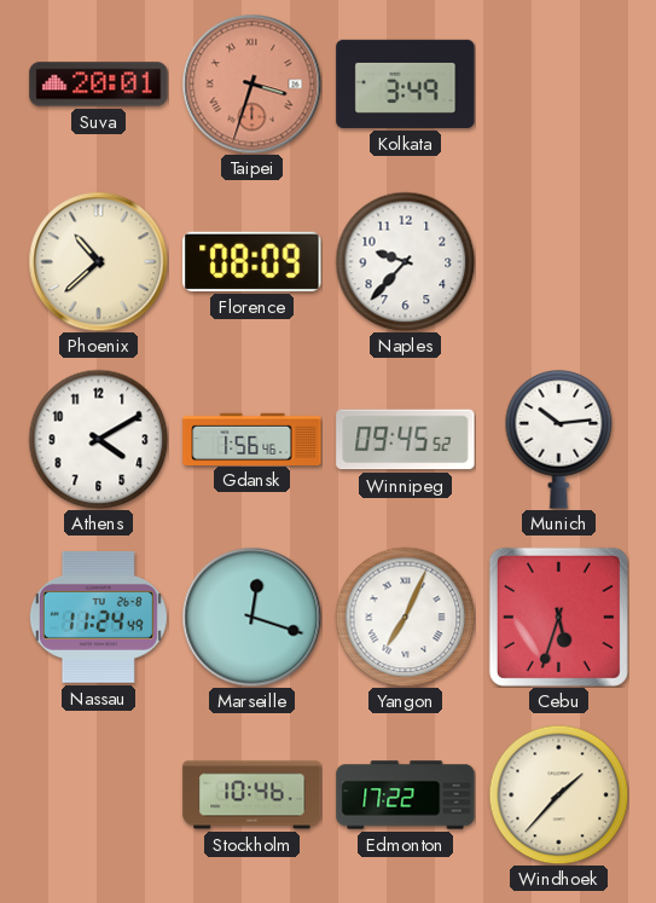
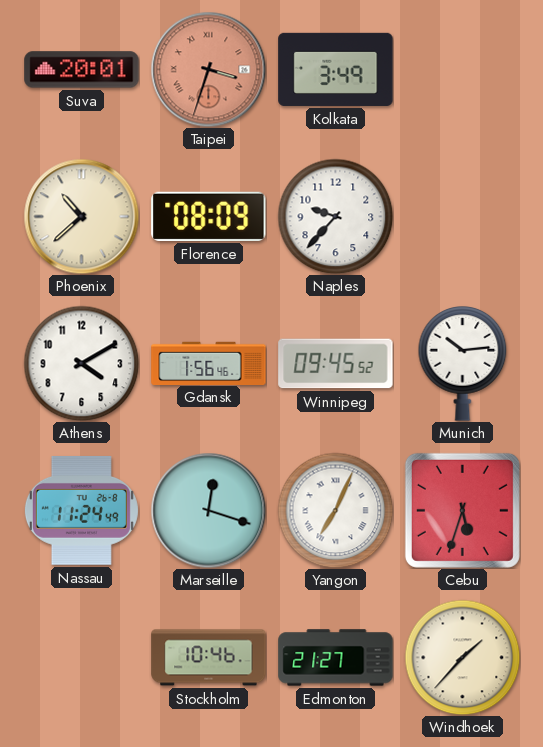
Edmonton: 17:22 -> 21:27
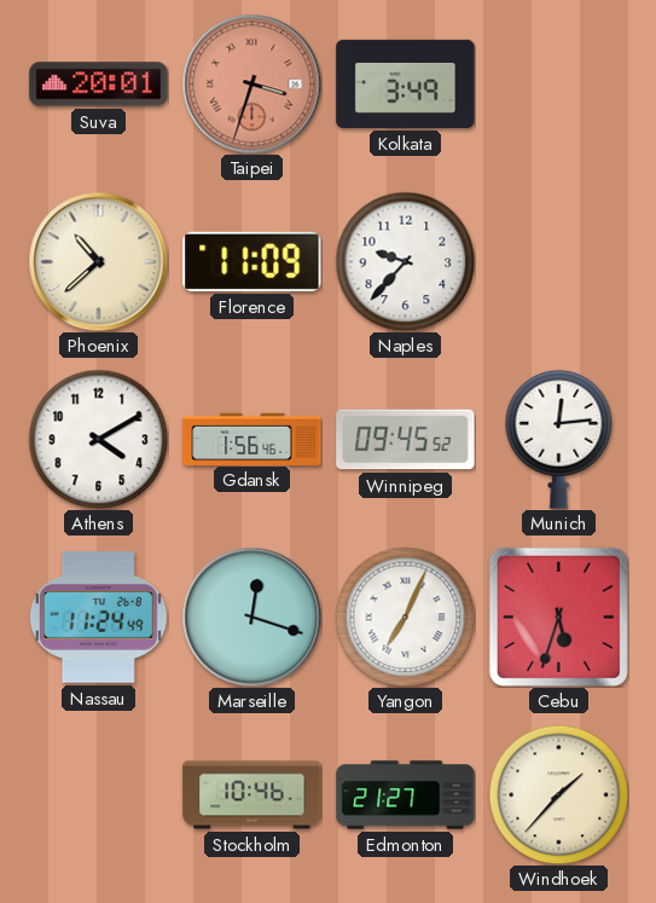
Florence: 08:09 -> 11:09
Munich: 10:14 -> 12:14
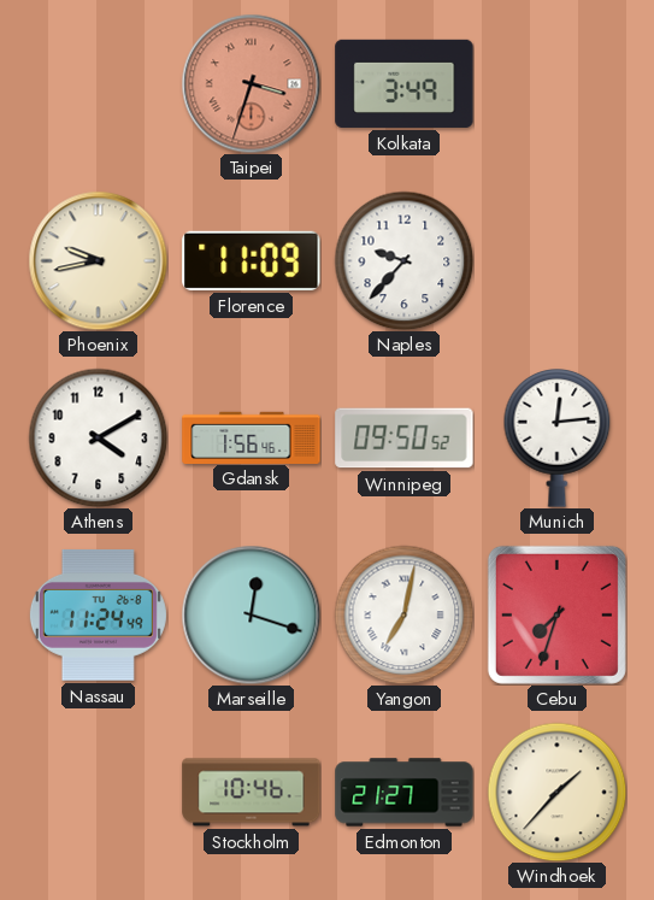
Suva: 20:01 -> none
Phoenix: 10:38 -> 9:43
Winnipeg: 09:45 -> 09:50
Yangon: 7:04 -> 7:02
Cebu: 5:33 -> 7:33
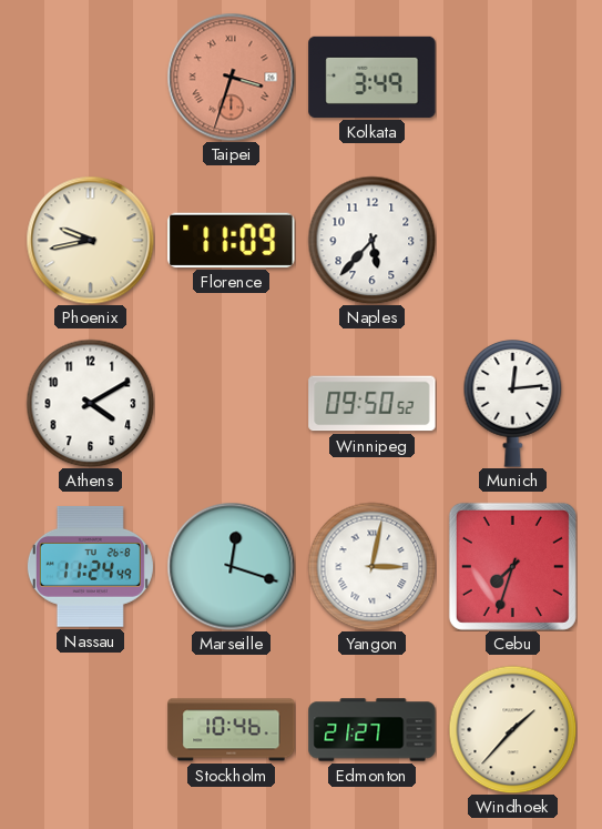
Naples: 9:37 -> 5:37
Gdansk: 1:56 -> none
Yangon: 7:02 -> 3:02
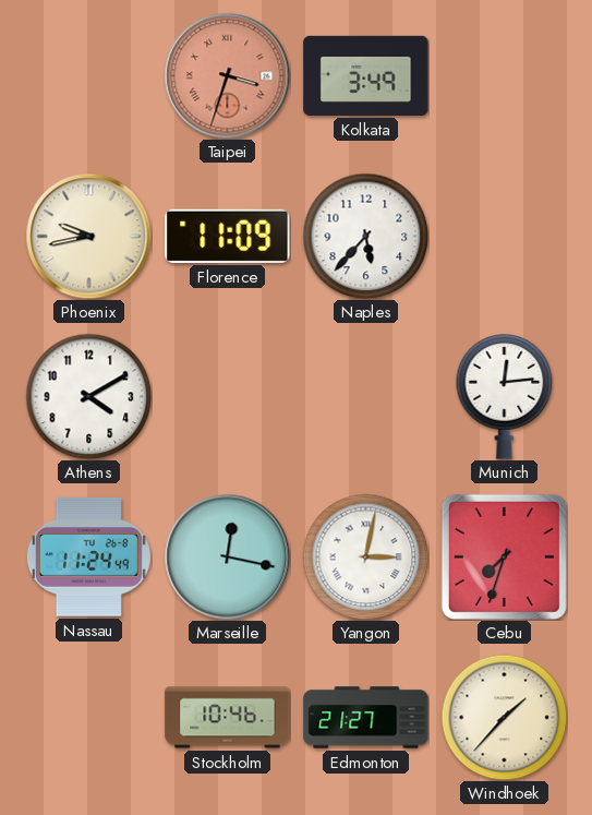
Winnipeg: 09:50 -> none
Marseille: 12:18 -> 12:17
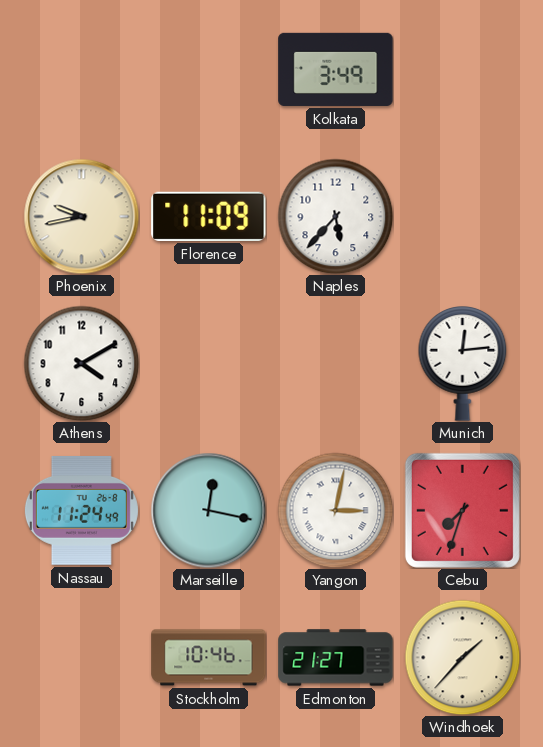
Taipei: 3:33 -> none
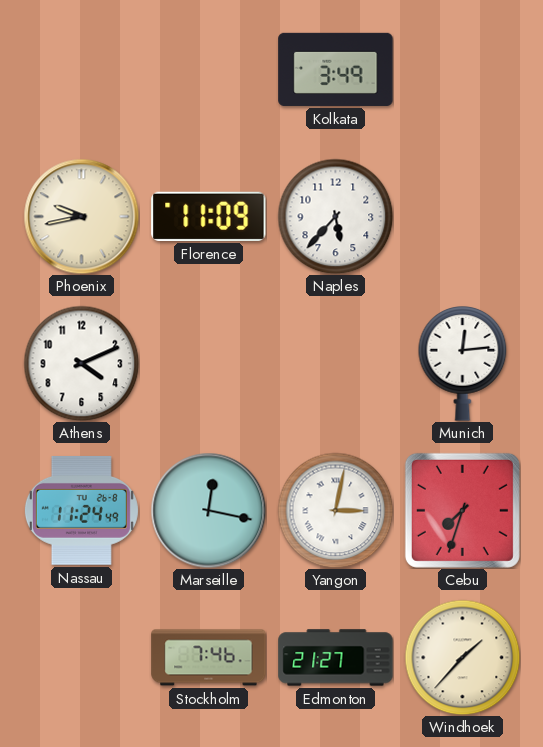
Athens: 4:10 -> 4:11
Stockholm: 10:46 -> 7:46
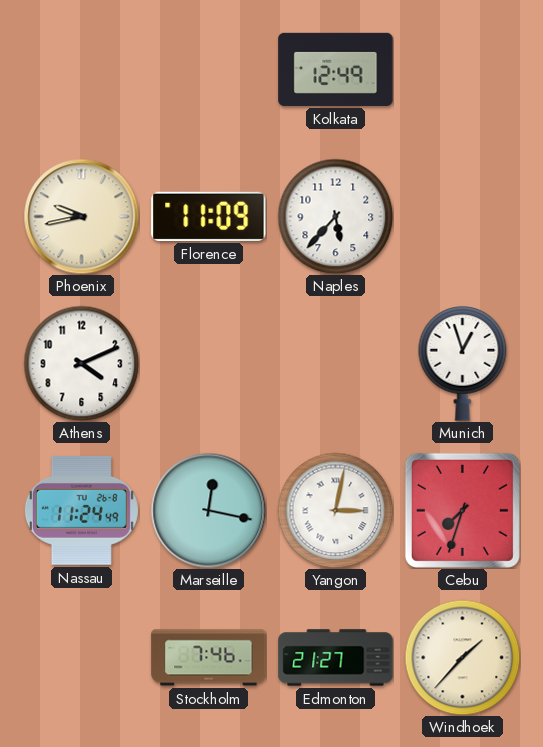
Kolkata: 3:49 -> 12:49
Munich: 12:14 -> 12:57
